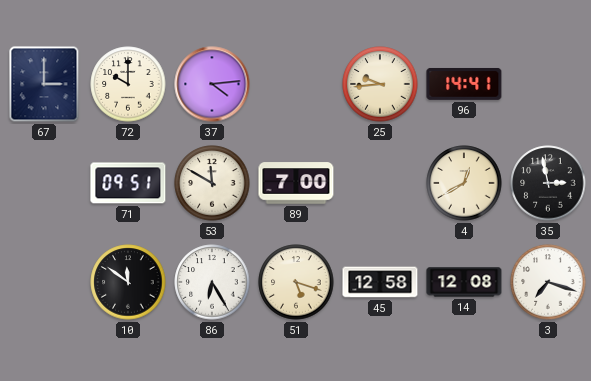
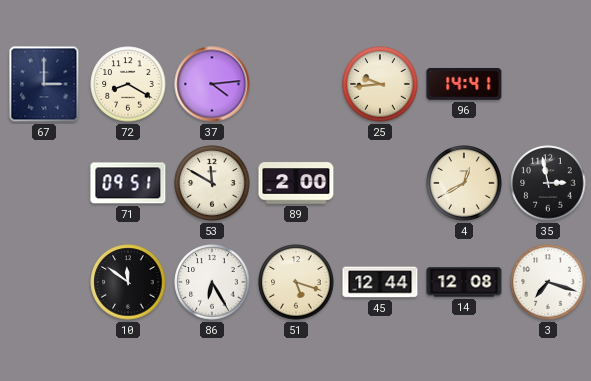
72: 10:00 -> 8:20
89: 7:00 -> 2:00
45: 12:58 -> 12:44
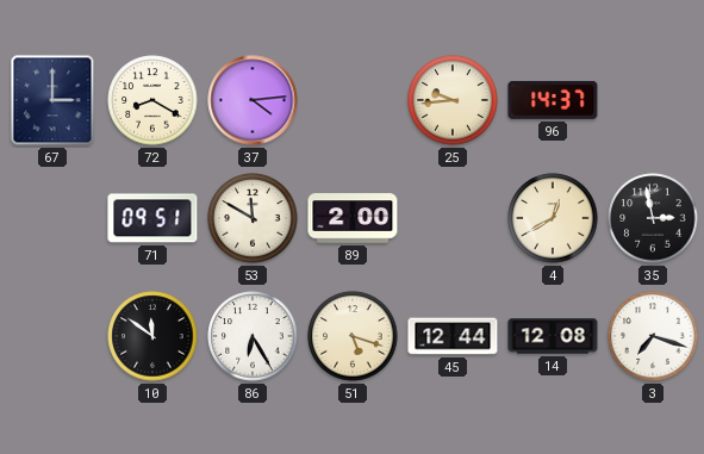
96: 14:41 -> 14:37
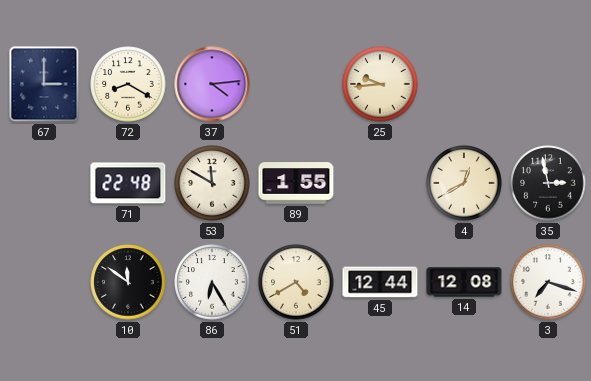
96: 14:37 -> none
71: 09:51 -> 22:48
89: 2:00 -> 1:55
51: 5:18 -> 4:40
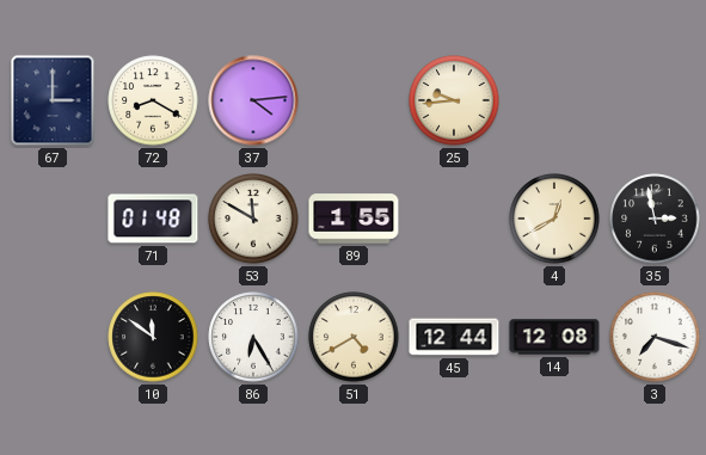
71: 22:48 -> 01:48
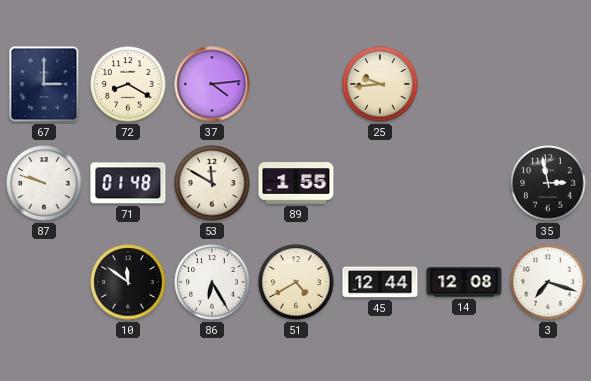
87: none -> 9:48
4: 12:40 -> none
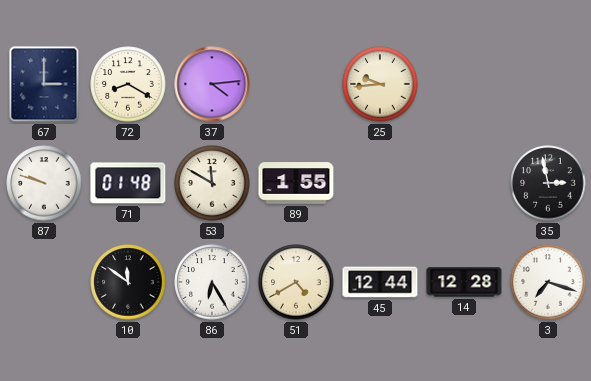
14: 12:08 -> 12:28
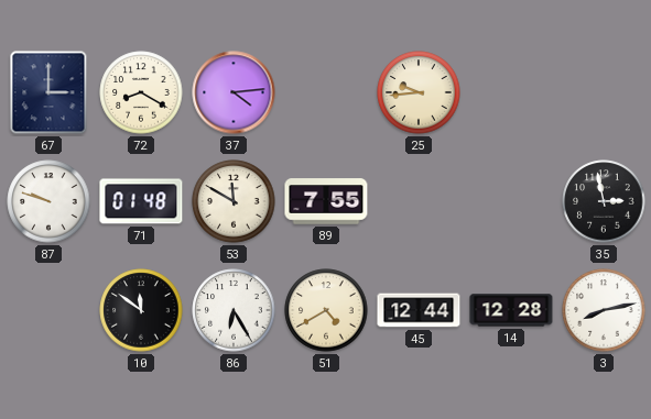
89: 1:55 -> 7:55
3: 7:18 -> 8:13
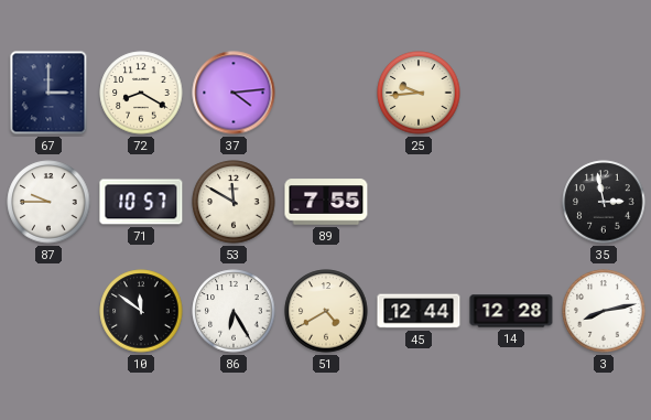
87: 9:48 -> 9:45
71: 01:48 -> 10:57
